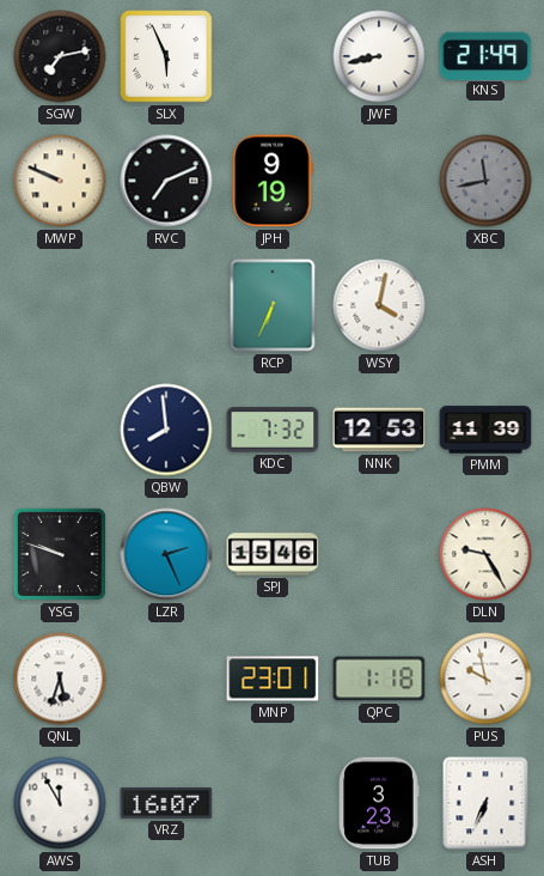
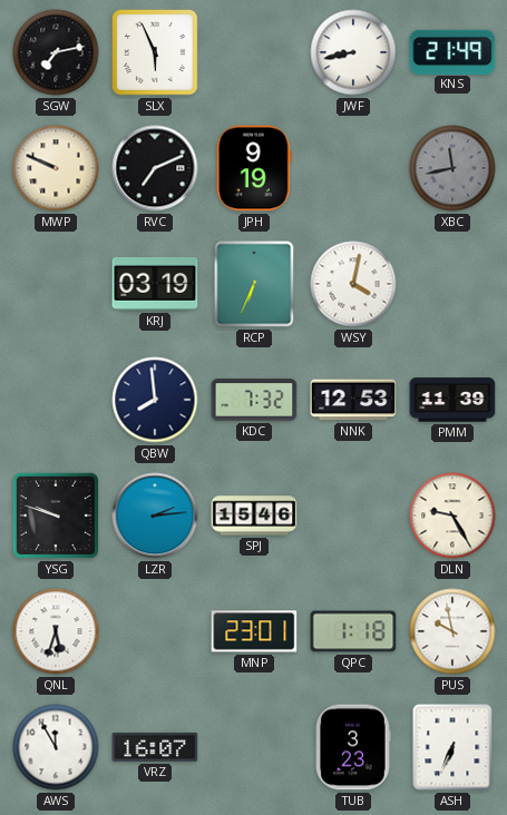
KRJ: none -> 03:19
LZR: 2:26 -> 2:14
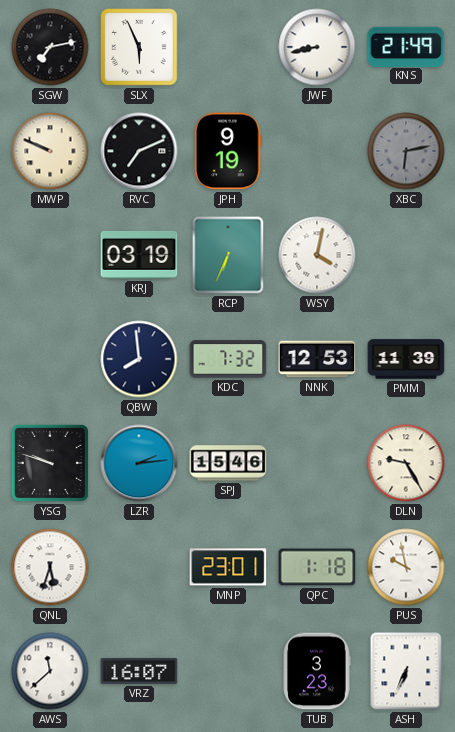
XBC: 11:43 -> 6:13
AWS: 11:55 -> 11:38
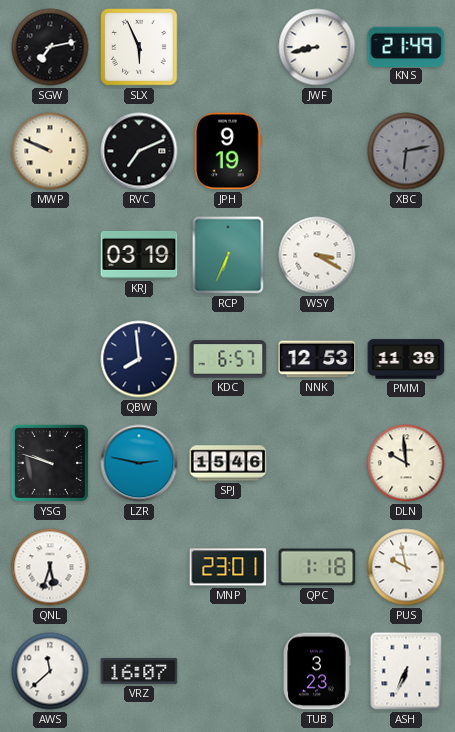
WSY: 4:02 -> 3:20
KDC: 7:32 -> 6:57
LZR: 2:14 -> 2:47
DLN: 9:25 -> 9:59
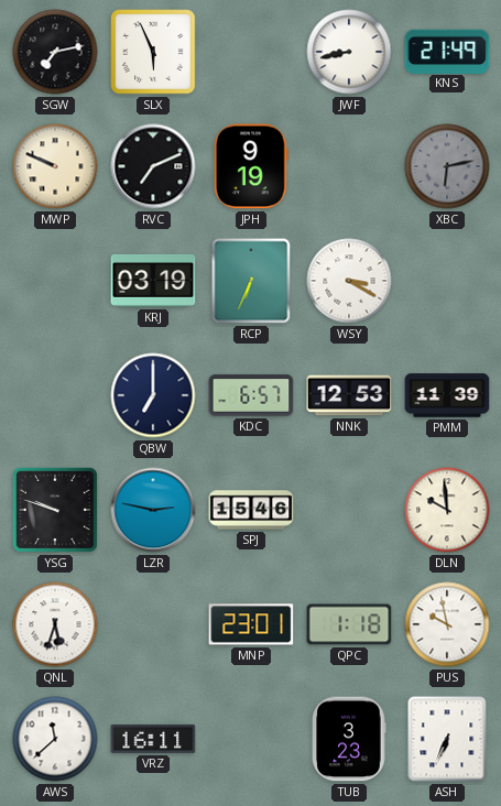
QBW: 7:59 -> 7:00
VRZ: 16:07 -> 16:11
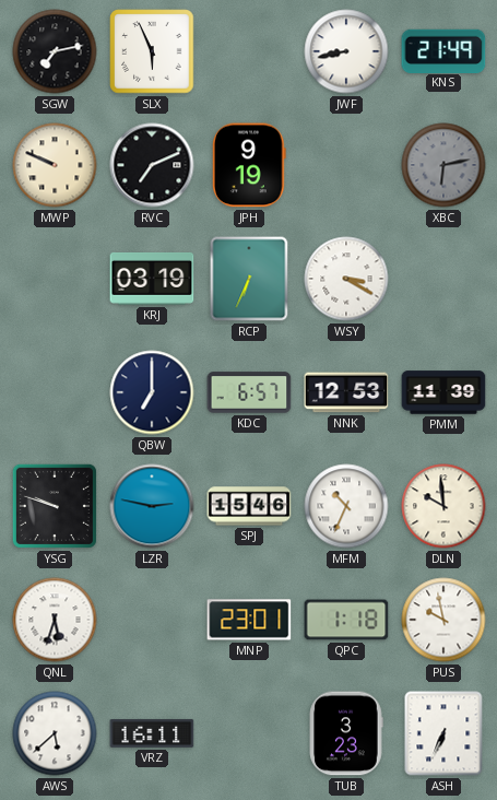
MFM: none -> 10:34
AWS: 11:38 -> 5:38
